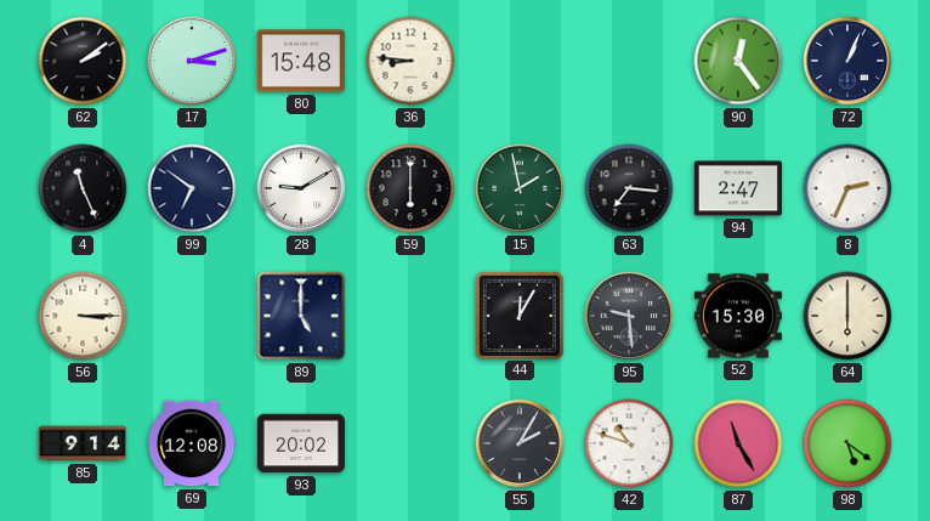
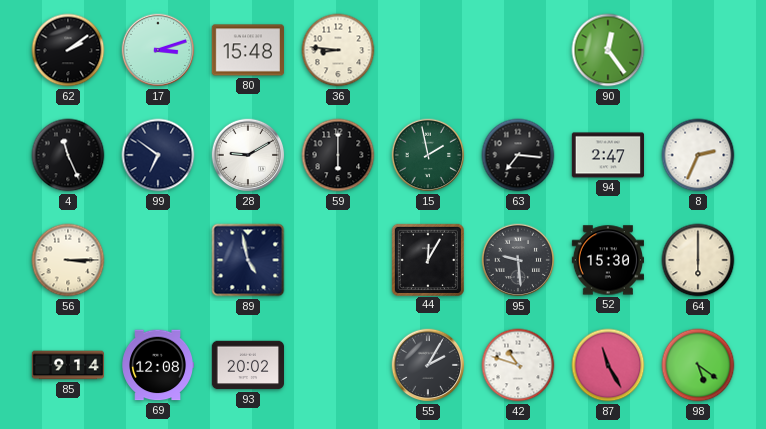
72: 1:04 -> none
89: 5:00 -> 4:58
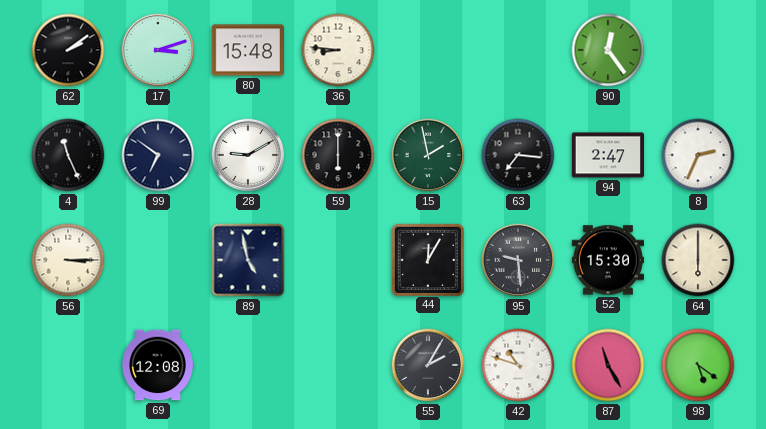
85: 9:14 -> none
93: 20:02 -> none
